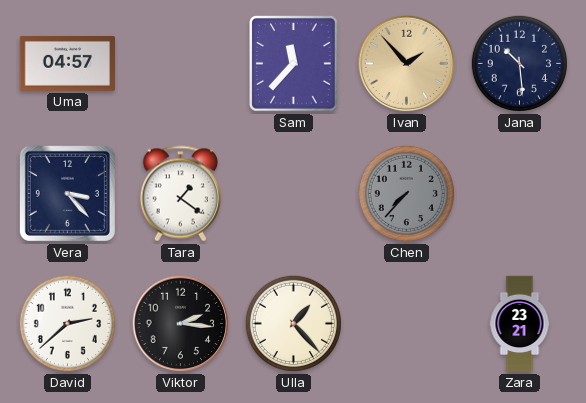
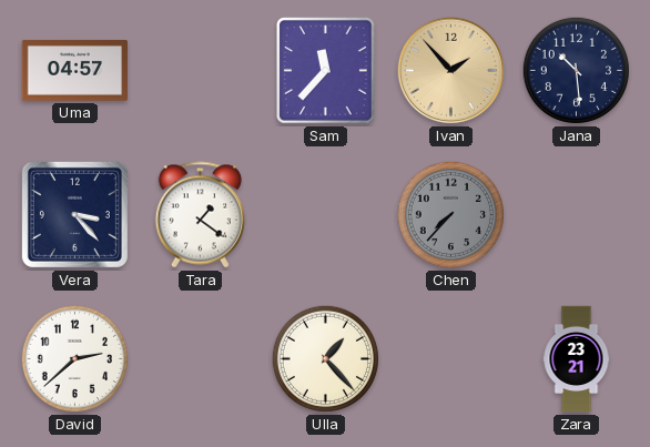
Viktor: 2:16 -> none
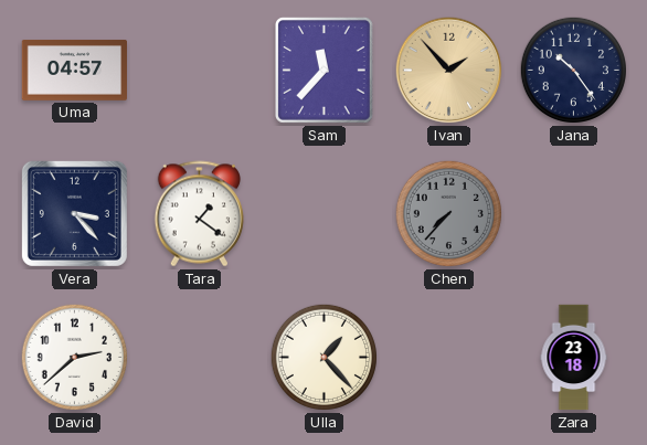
Jana: 10:29 -> 10:24
Zara: 23:21 -> 23:18
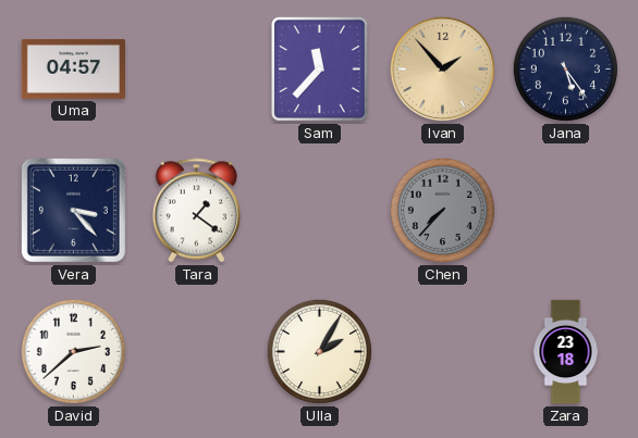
Jana: 10:24 -> 5:24
Ulla: 1:23 -> 2:05
